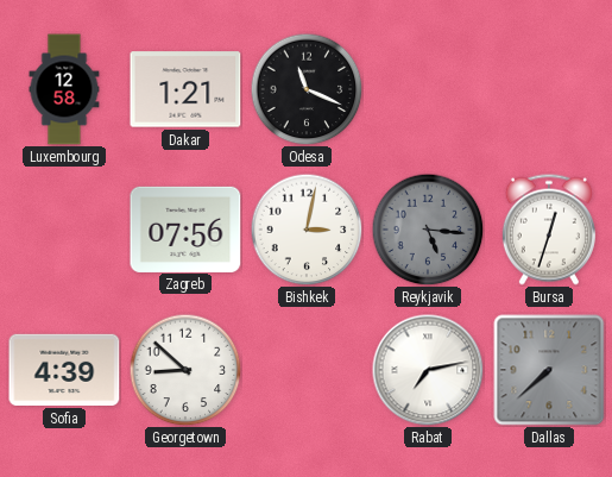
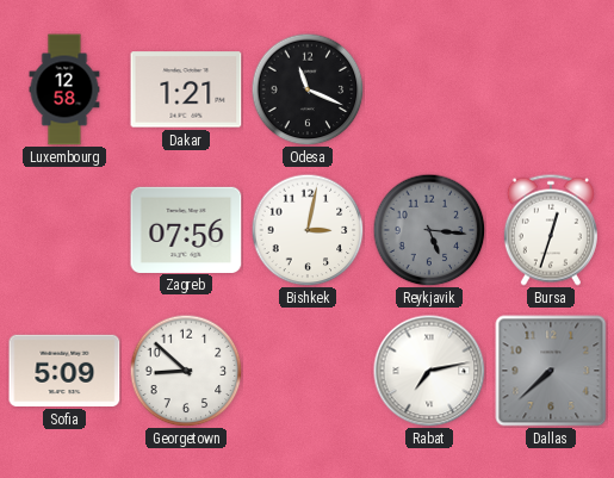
Sofia: 4:39 -> 5:09
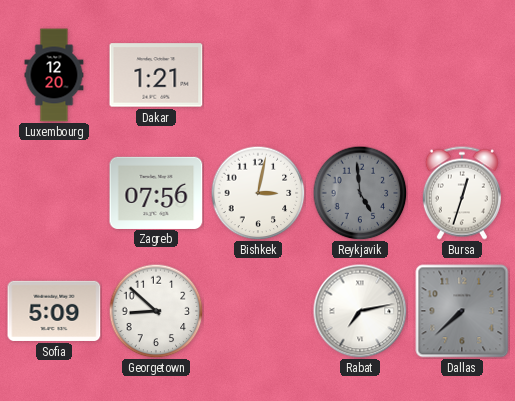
Luxembourg: 12:58 -> 12:20
Odesa: 11:19 -> none
Reykjavik: 5:16 -> 4:59
